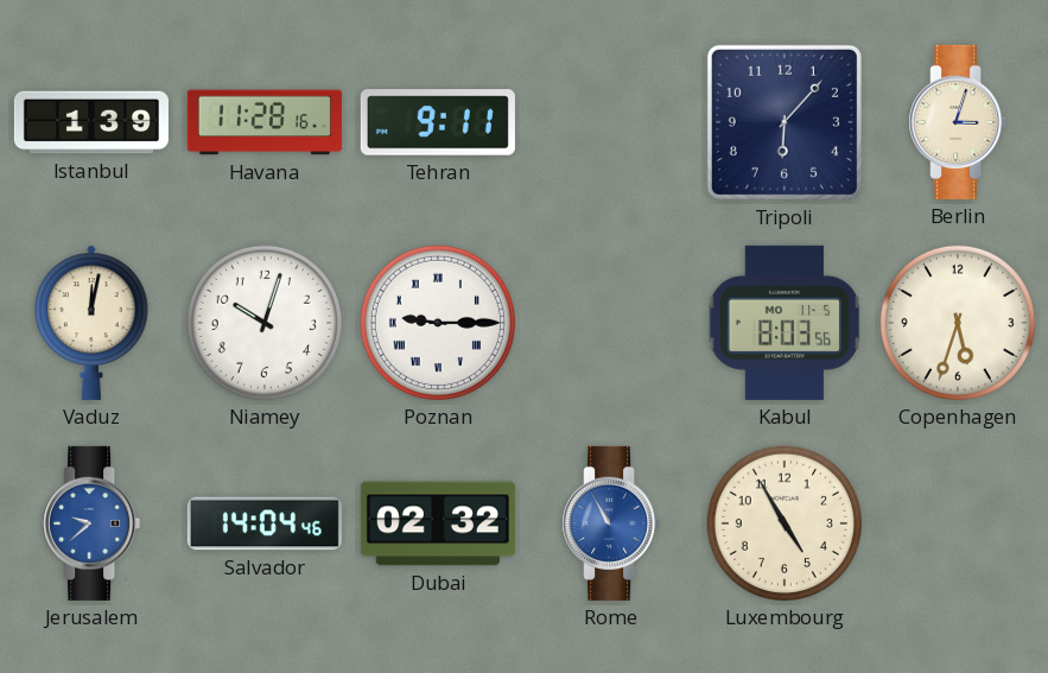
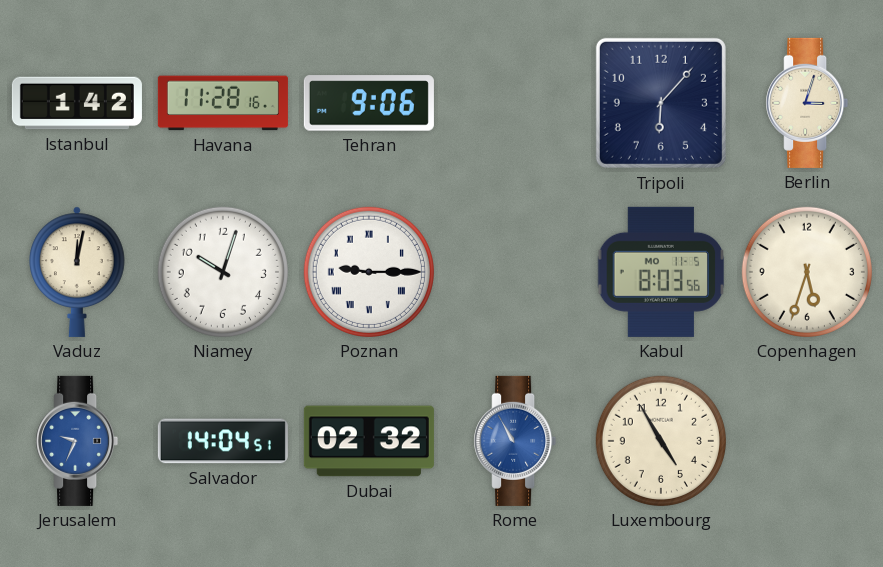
Istanbul: 1:39 -> 1:42
Tehran: 9:11 -> 9:06
Jerusalem: 9:38 -> 9:34
Salvador: 14:04:46 -> 14:04:51
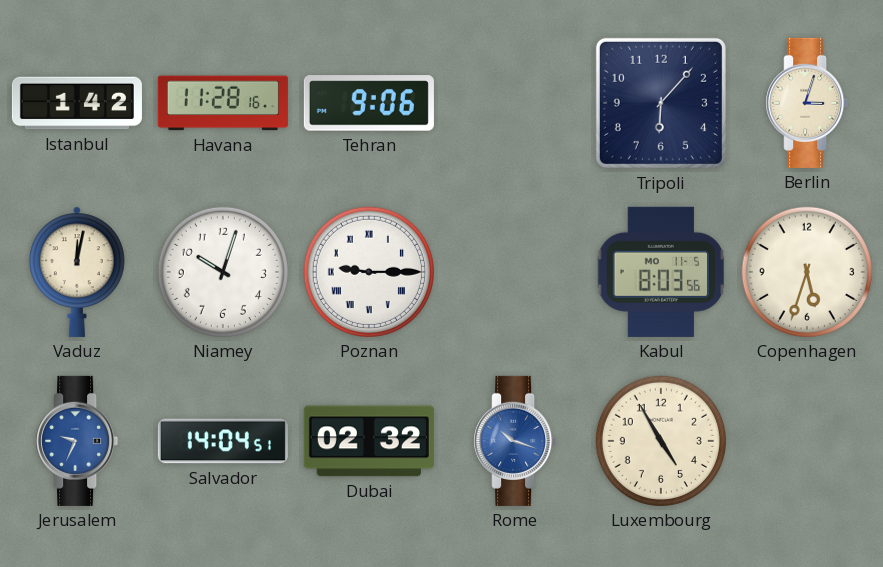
Rome: 10:55 -> 10:18
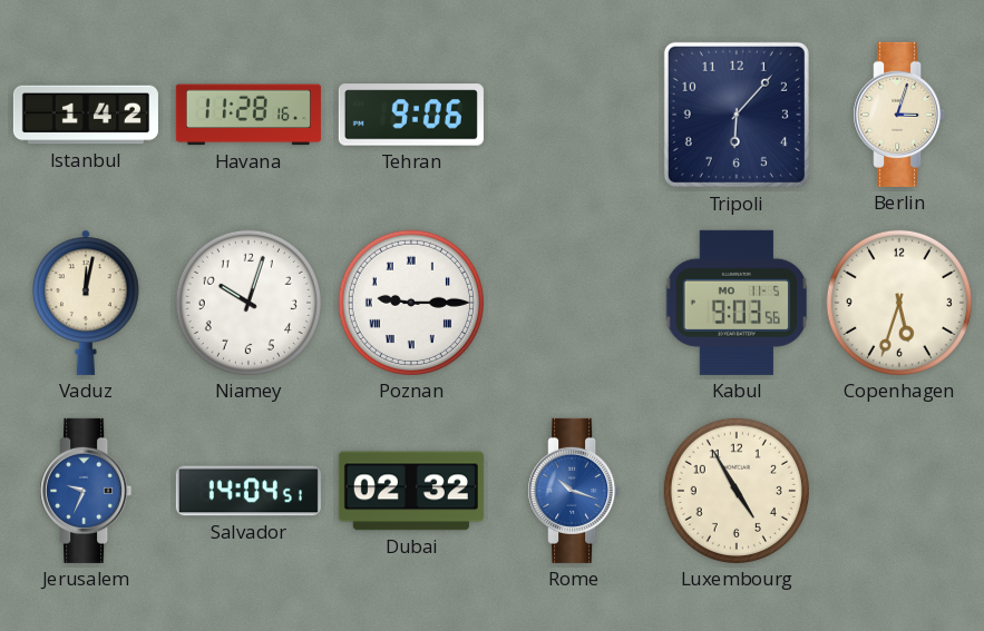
Kabul: 8:03 -> 9:03
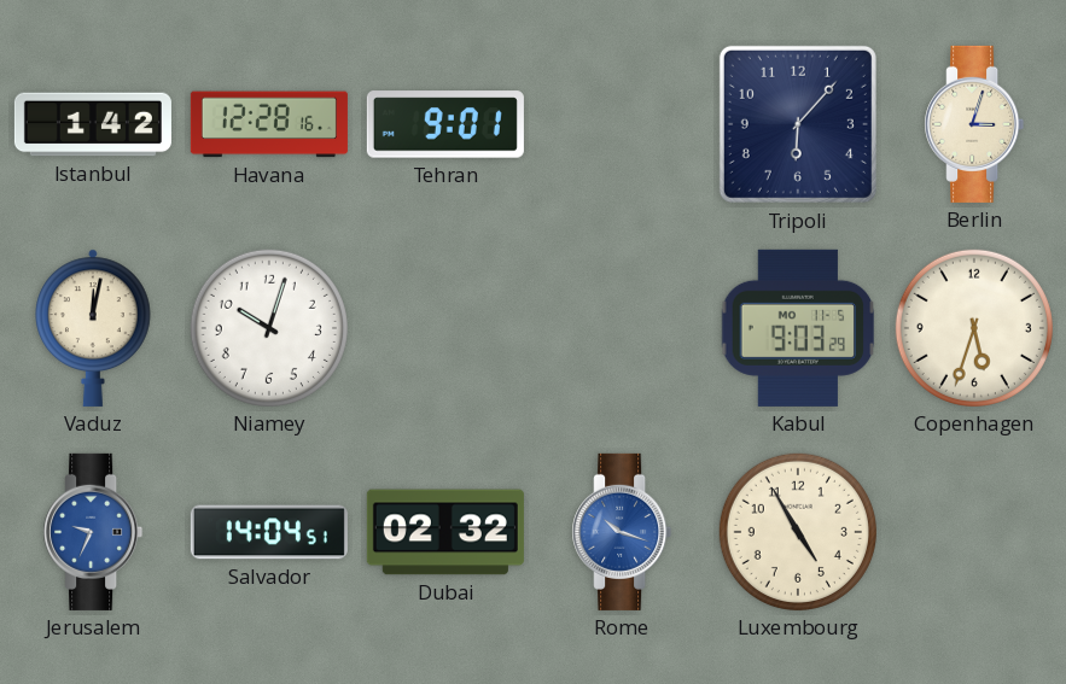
Havana: 11:28 -> 12:28
Tehran: 9:06 -> 9:01
Poznan: 9:15 -> none
Kabul: 9:03:56 -> 9:03:29
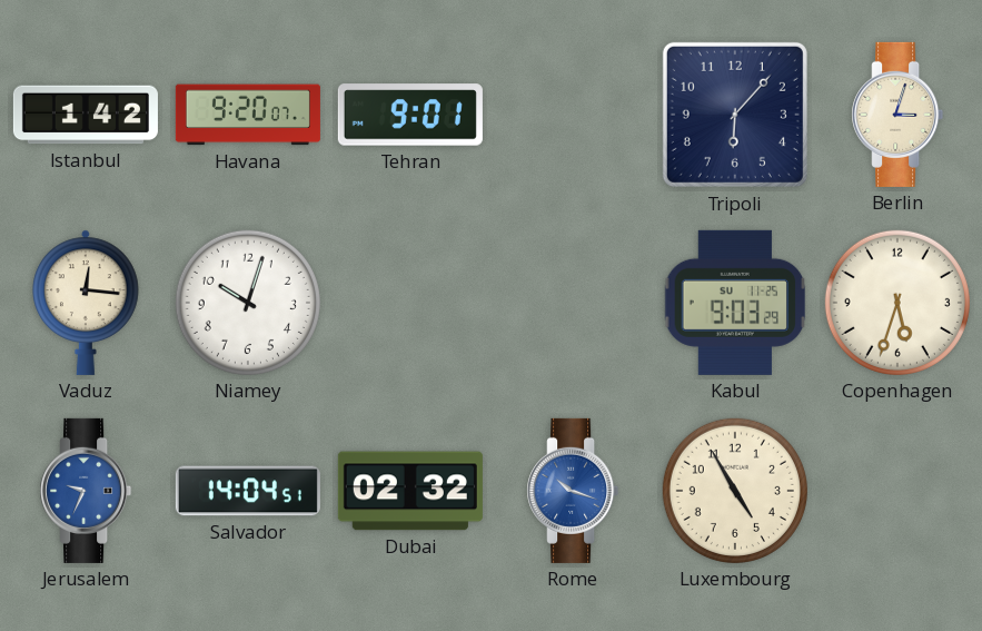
Havana: 12:28 -> 9:20
Vaduz: 12:02 -> 12:16
Kabul date: MO 11-5 -> SU 11-25
